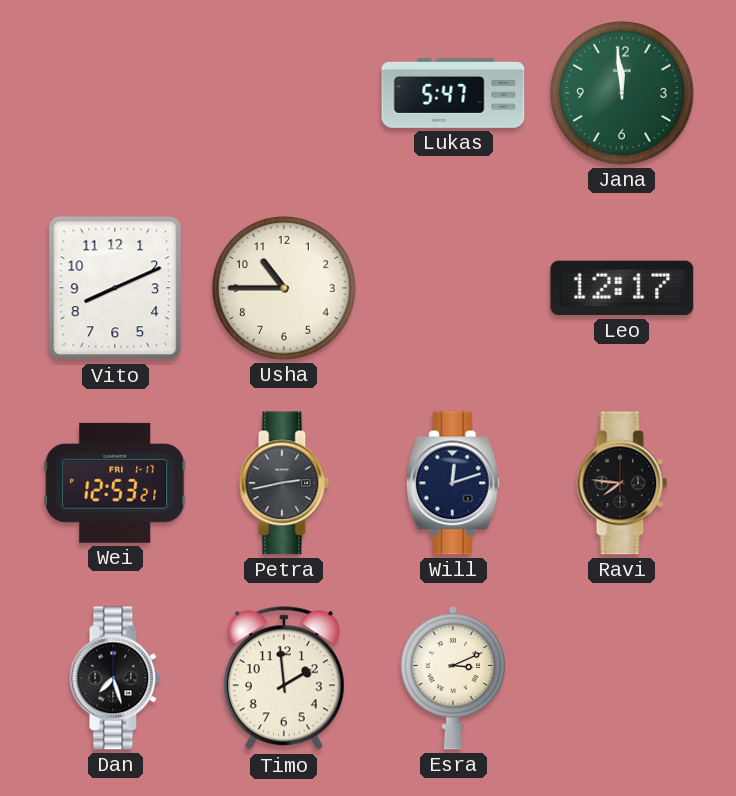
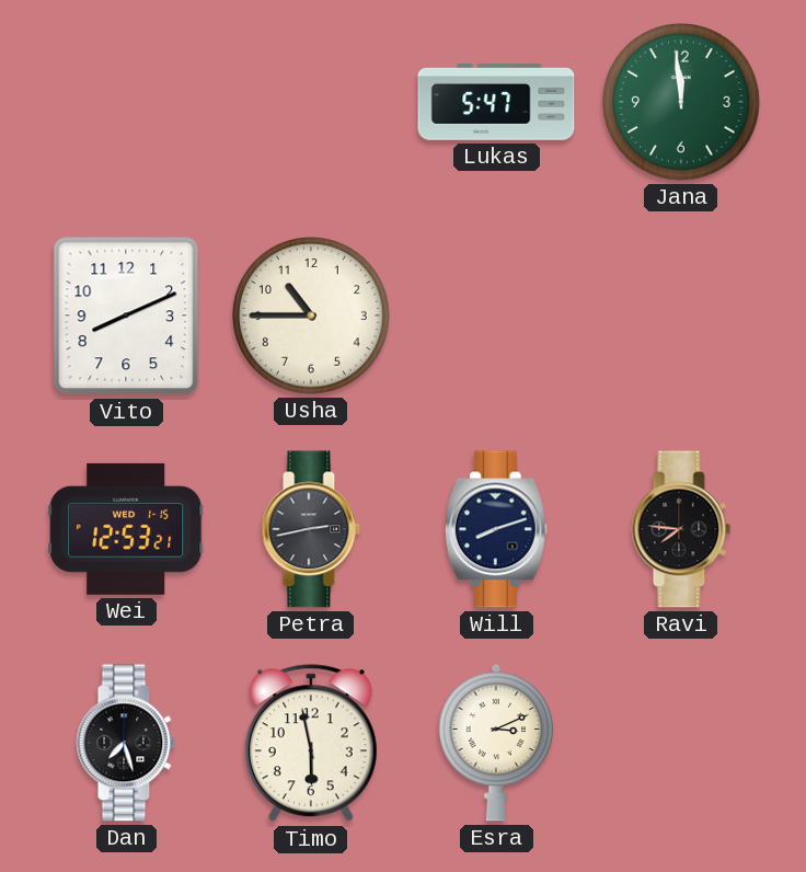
Leo: 12:17 -> none
Wei date: FRI 1-17 -> WED 1-15
Will: 12:12 -> 8:12
Timo: 1:59 -> 5:58
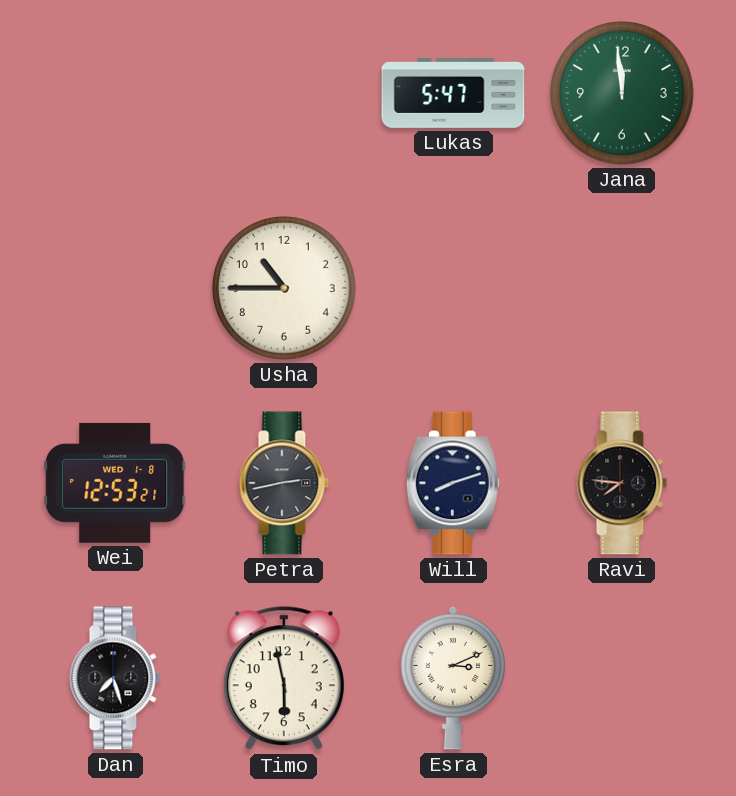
Vito: 8:11 -> none
Wei date: WED 1-15 -> WED 1-8
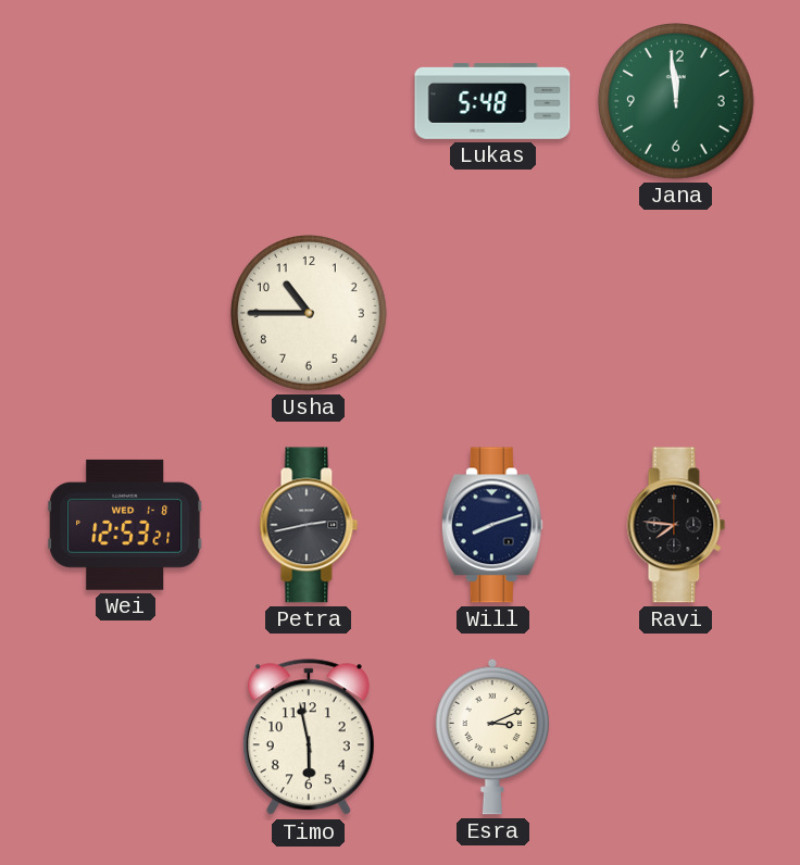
Lukas: 5:47 -> 5:48
Dan: 7:27 -> none
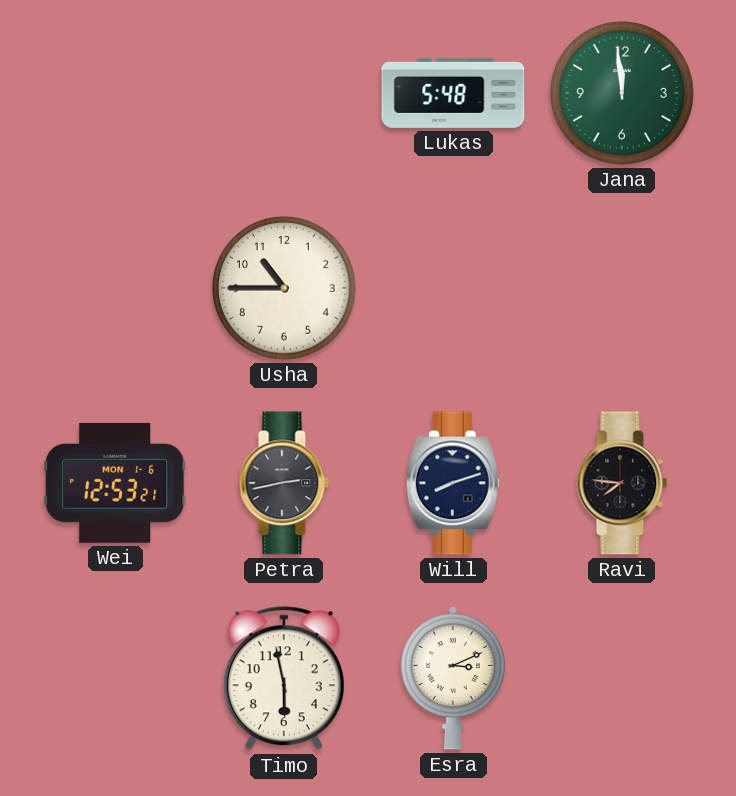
Wei date: WED 1-8 -> MON 1-6
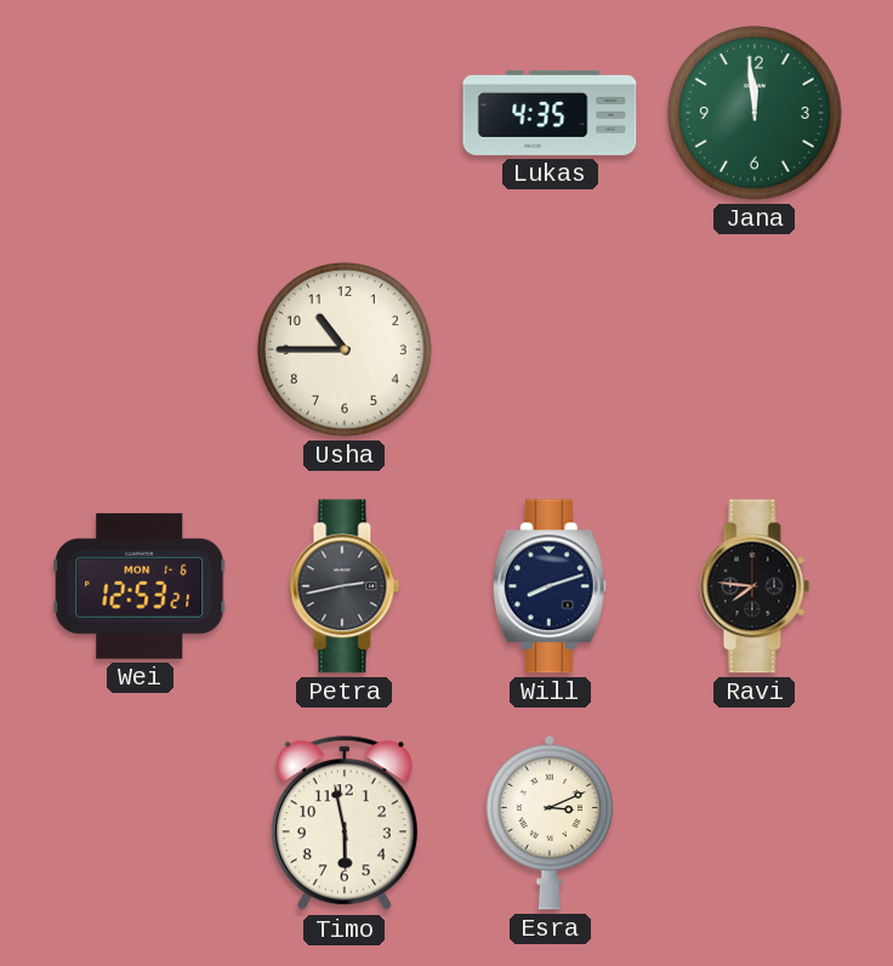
Lukas: 5:48 -> 4:35
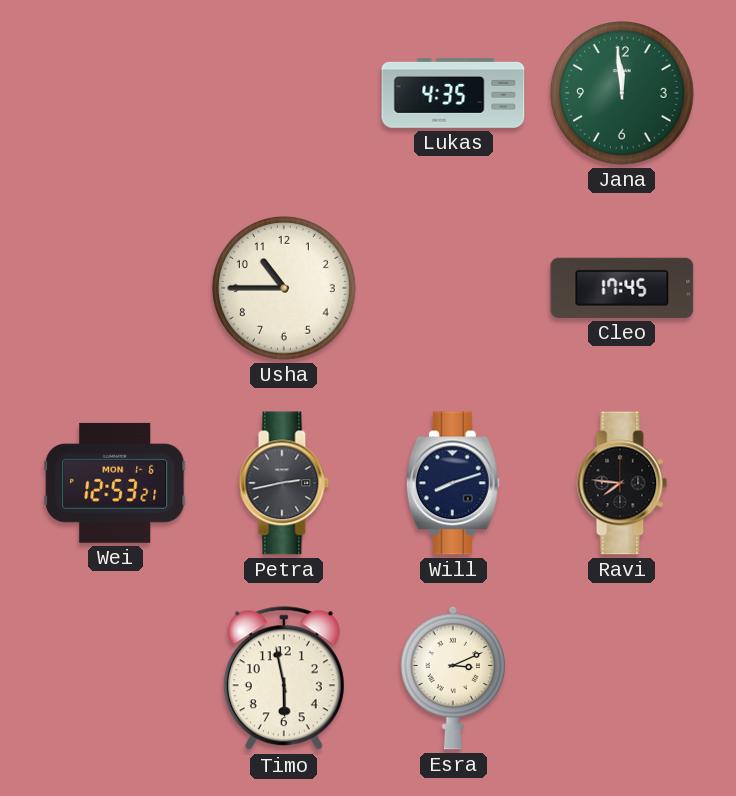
Cleo: none -> 17:45
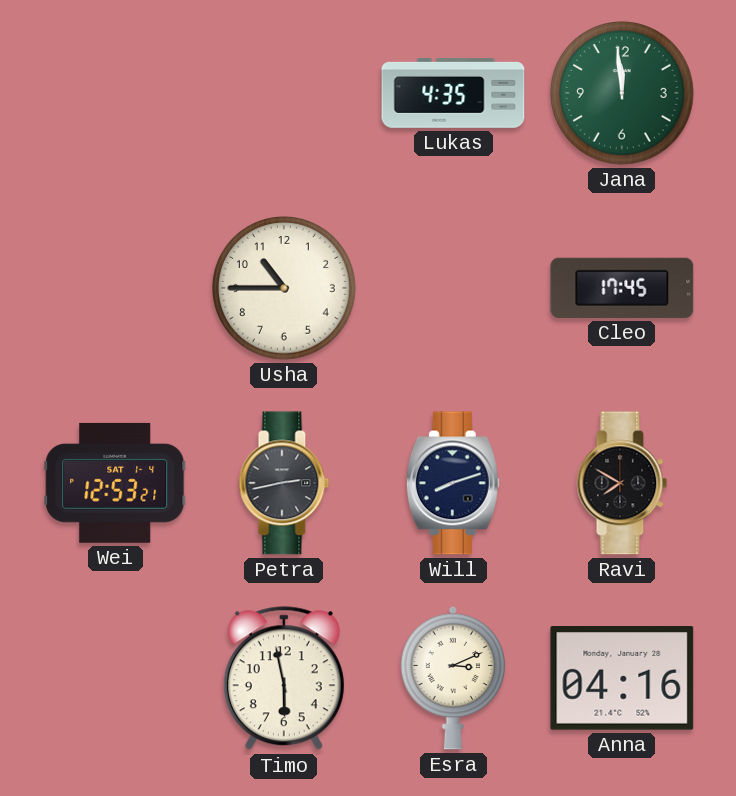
Wei date: MON 1-6 -> SAT 1-4
Ravi: 7:46 -> 7:50
Anna: none -> 04:16
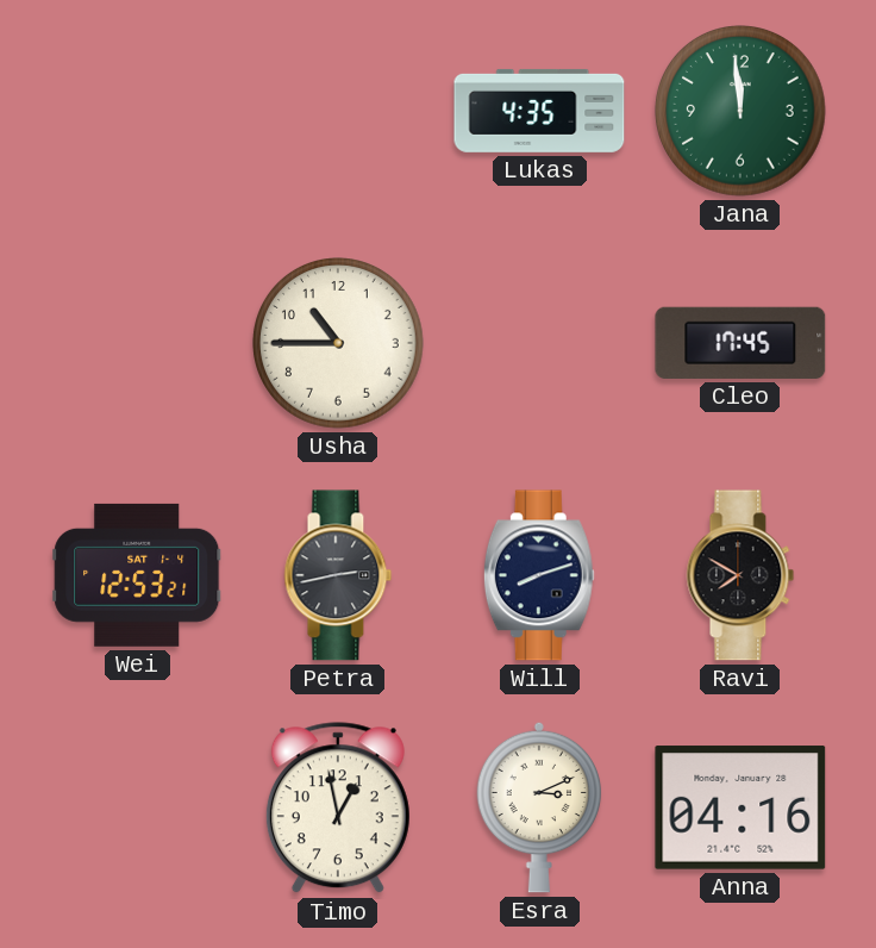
Timo: 5:58 -> 12:58
